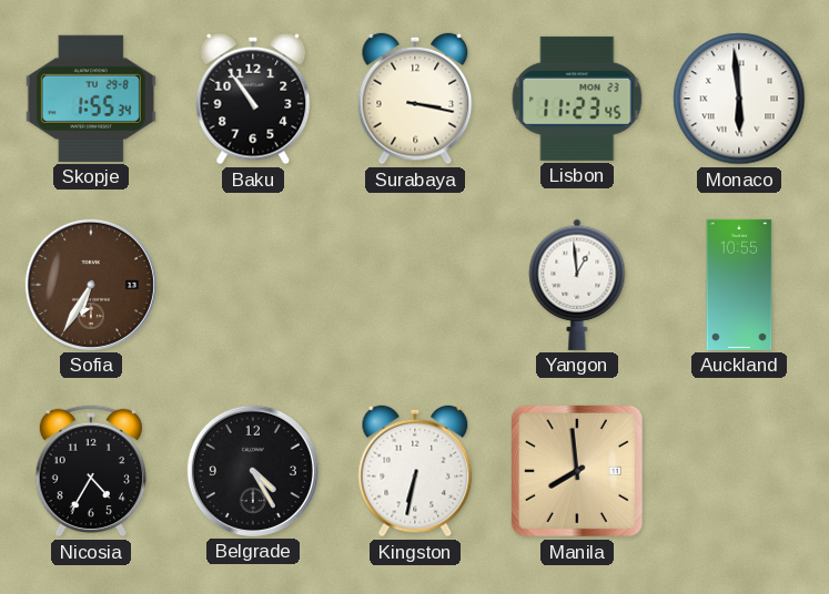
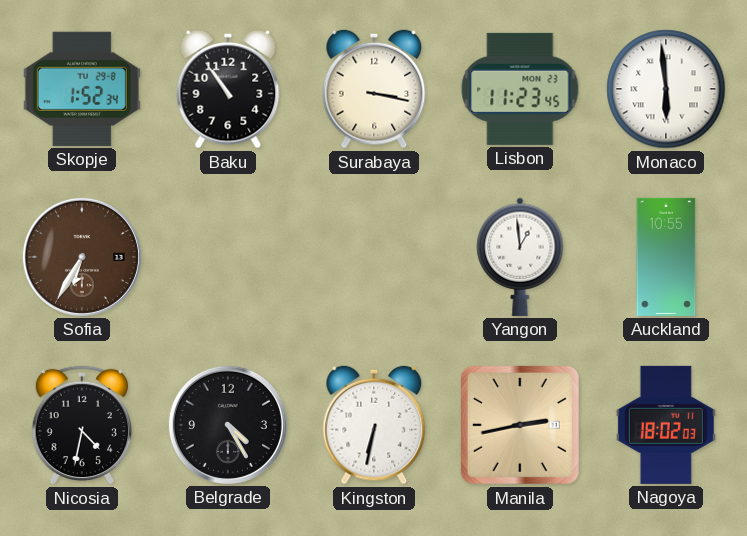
Skopje: 1:55 -> 1:52
Nicosia: 4:35 -> 4:32
Manila: 7:59 -> 2:43
Nagoya: none -> 18:02
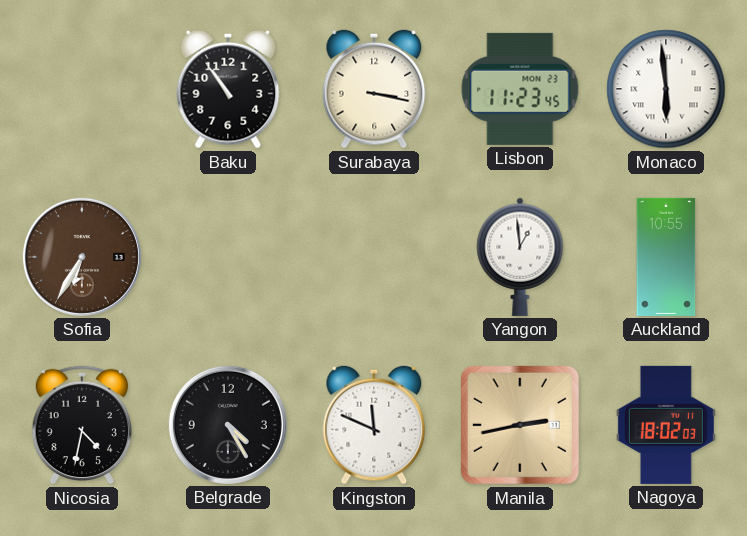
Skopje: 1:52 -> none
Kingston: 6:32 -> 11:49
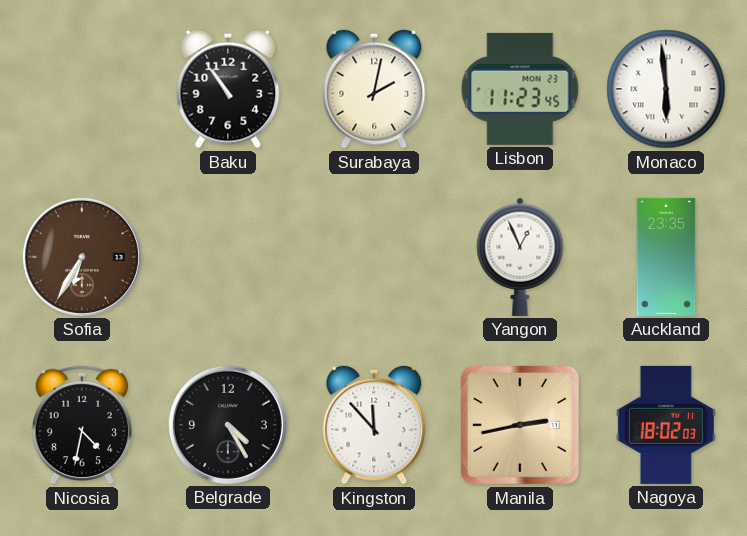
Surabaya: 3:17 -> 2:02
Yangon: 12:59 -> 12:56
Auckland: 10:55 -> 23:35
Kingston: 11:49 -> 11:53
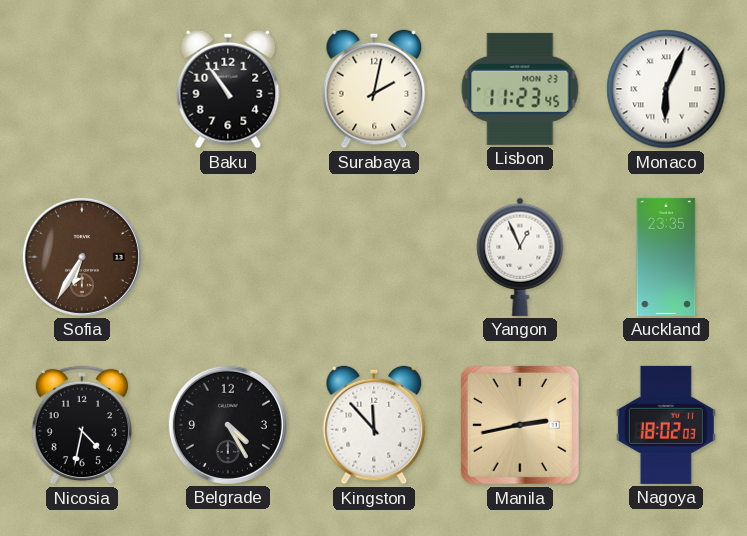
Monaco: 5:59 -> 6:04
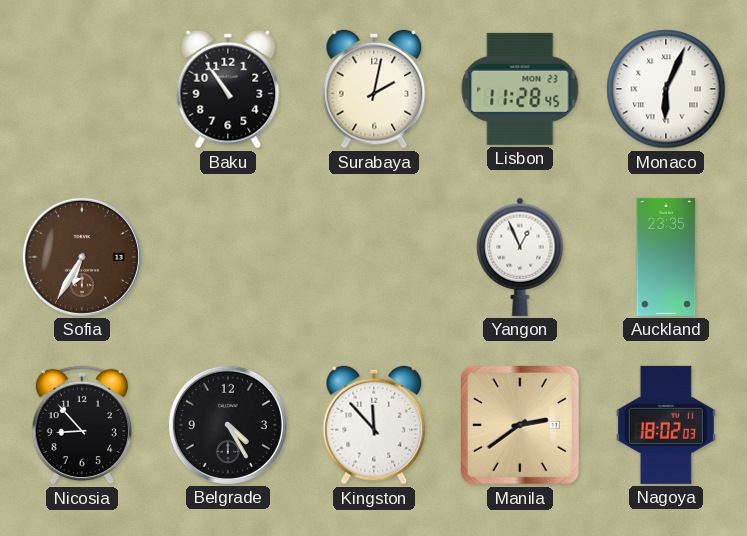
Lisbon: 11:23 -> 11:28
Nicosia: 4:32 -> 8:53
Manila: 2:43 -> 2:39
